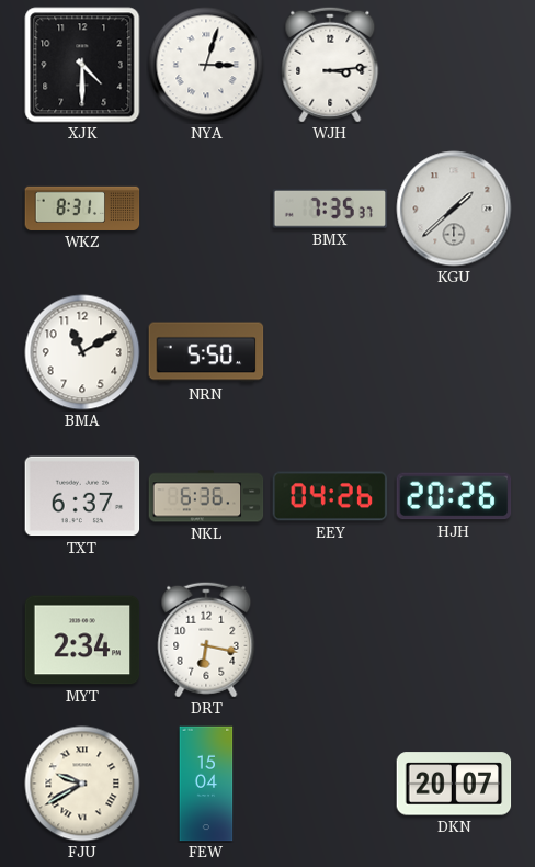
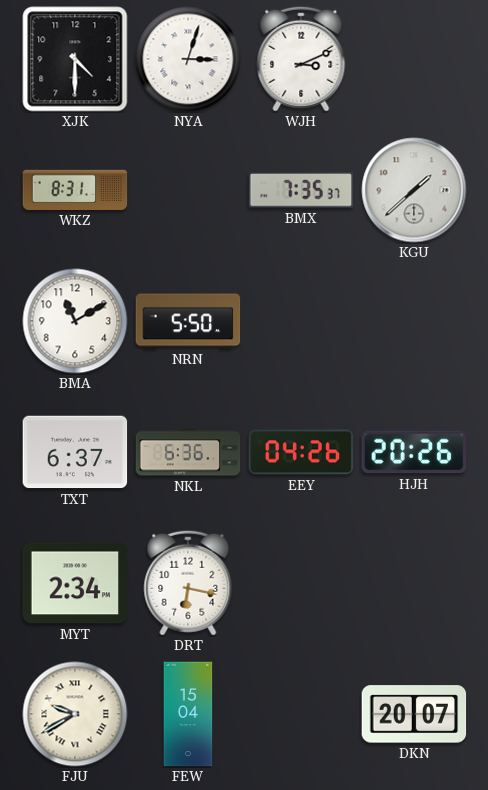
WJH: 3:14 -> 3:11
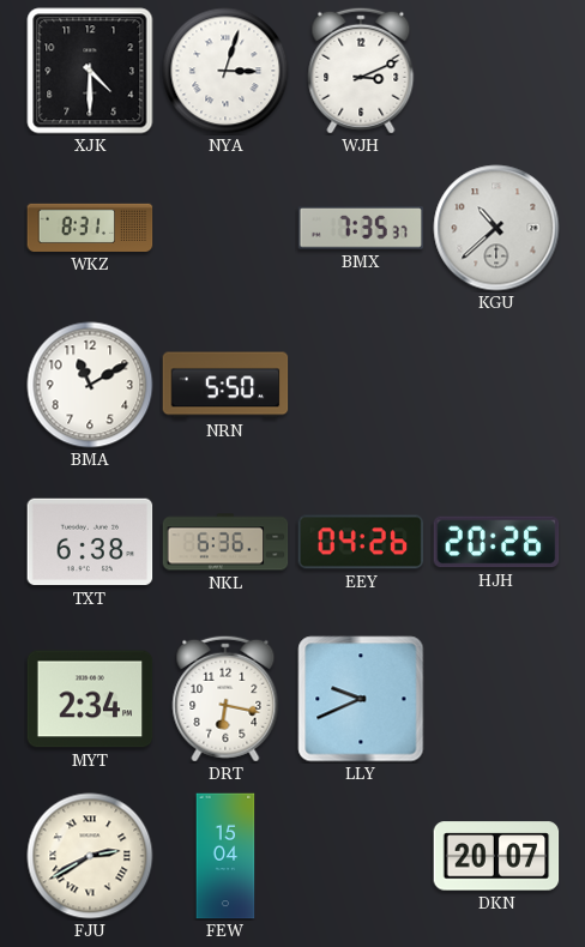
KGU: 1:38 -> 10:38
TXT: 6:37 -> 6:38
LLY: none -> 9:41
FJU: 9:40 -> 2:40
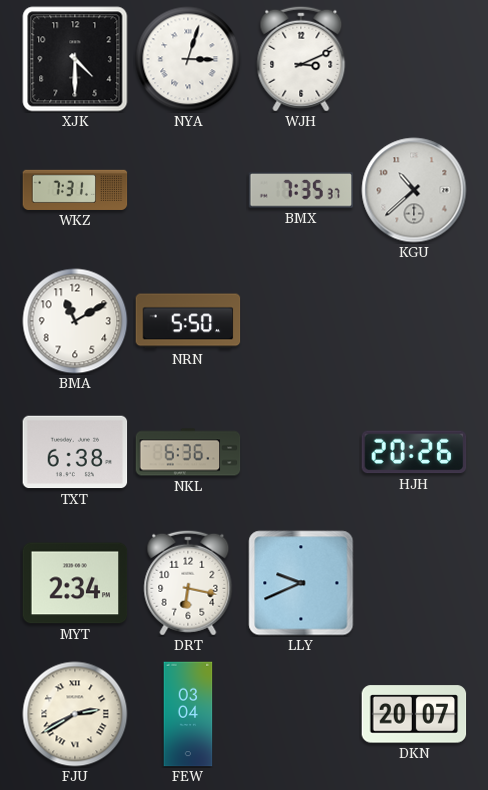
WKZ: 8:31 -> 7:31
EEY: 04:26 -> none
FEW: 15:04 -> 03:04
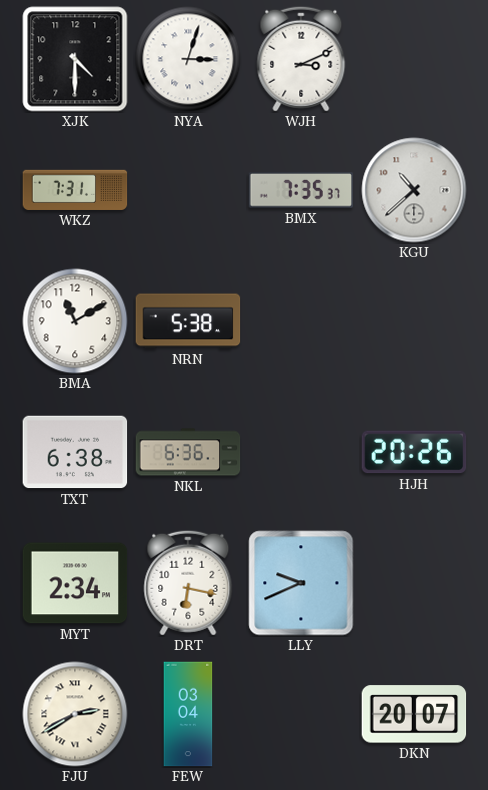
NRN: 5:50 -> 5:38
